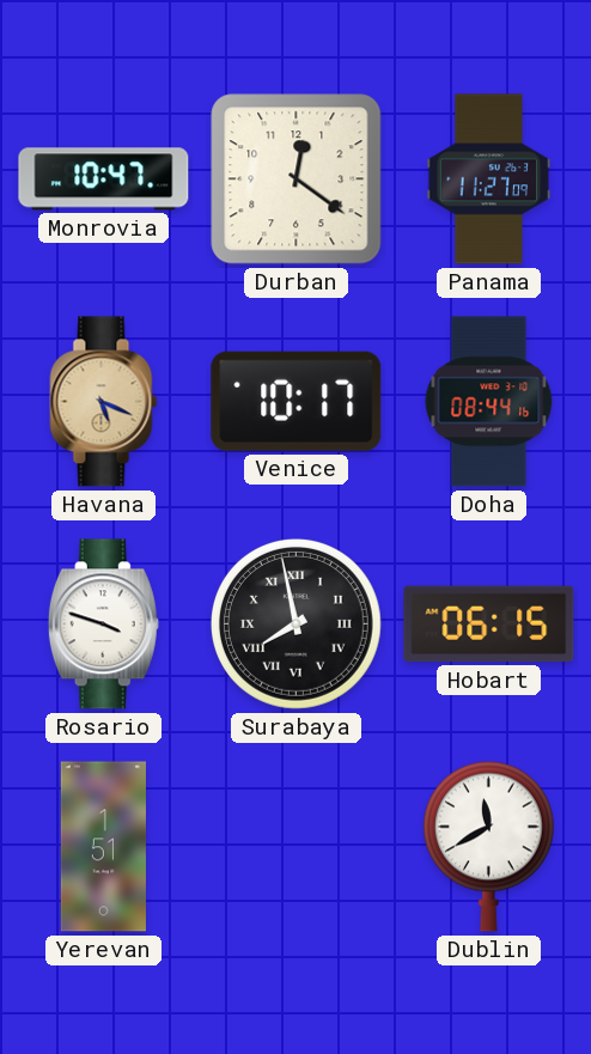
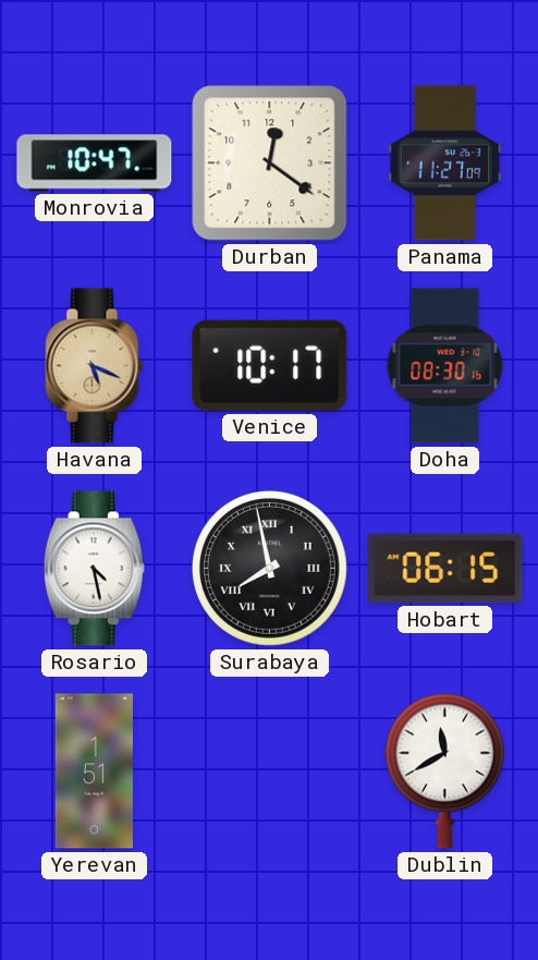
Doha: 08:44 -> 08:30
Rosario: 3:48 -> 4:28
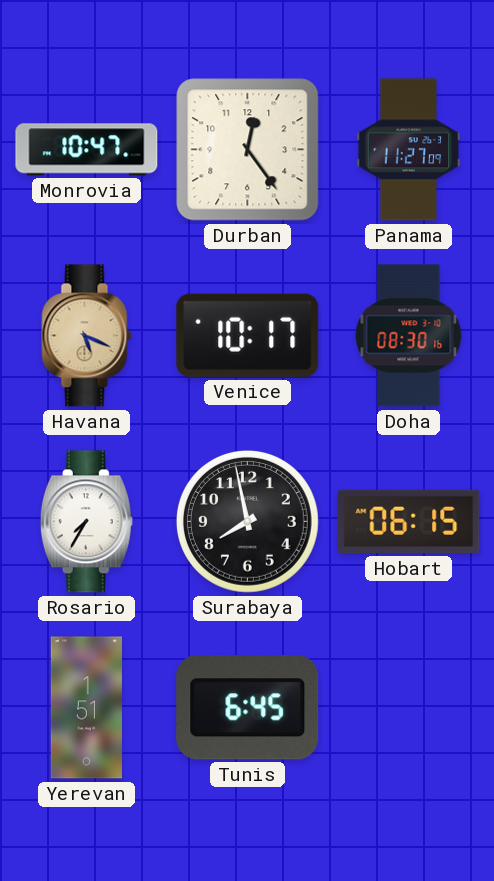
Durban: 12:21 -> 12:24
Rosario: 4:28 -> 7:35
Surabaya numerals: Roman -> Arabic
Tunis: none -> 6:45
Dublin: 11:40 -> none
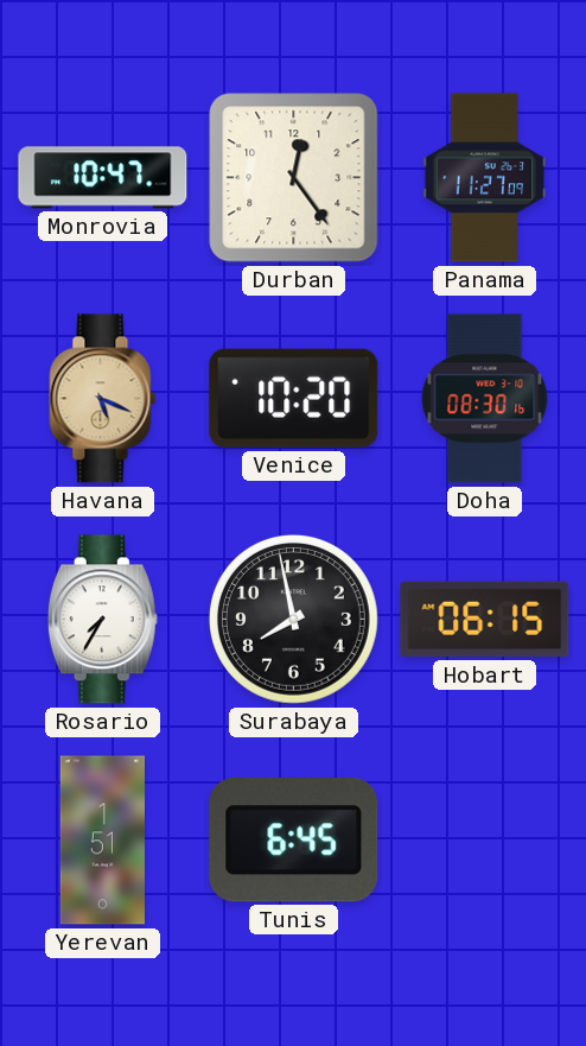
Venice: 10:17 -> 10:20
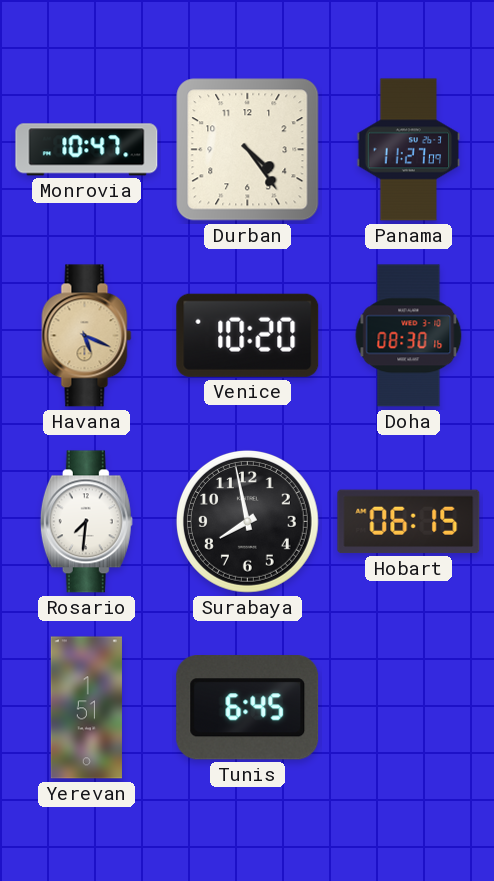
Durban: 12:24 -> 4:24
Rosario: 7:35 -> 7:31
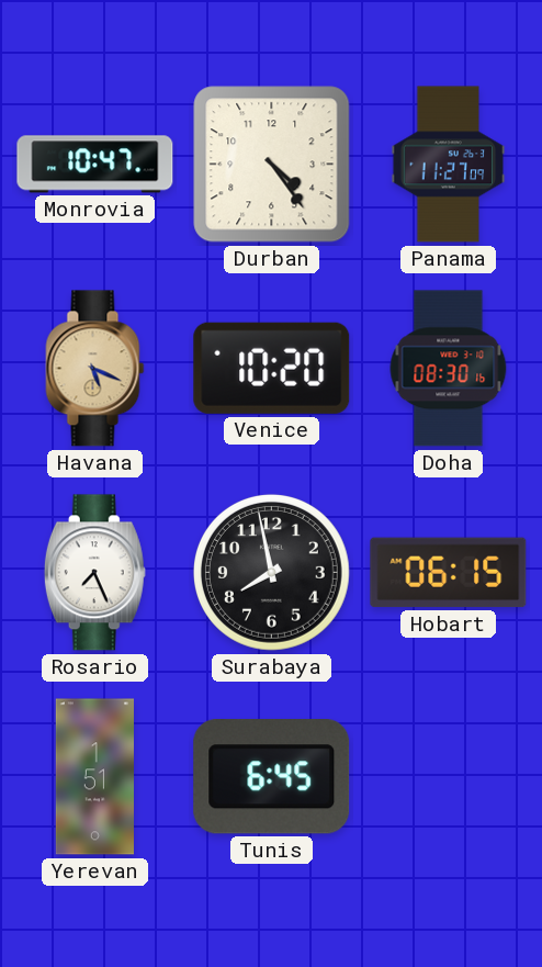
Rosario: 7:31 -> 7:26
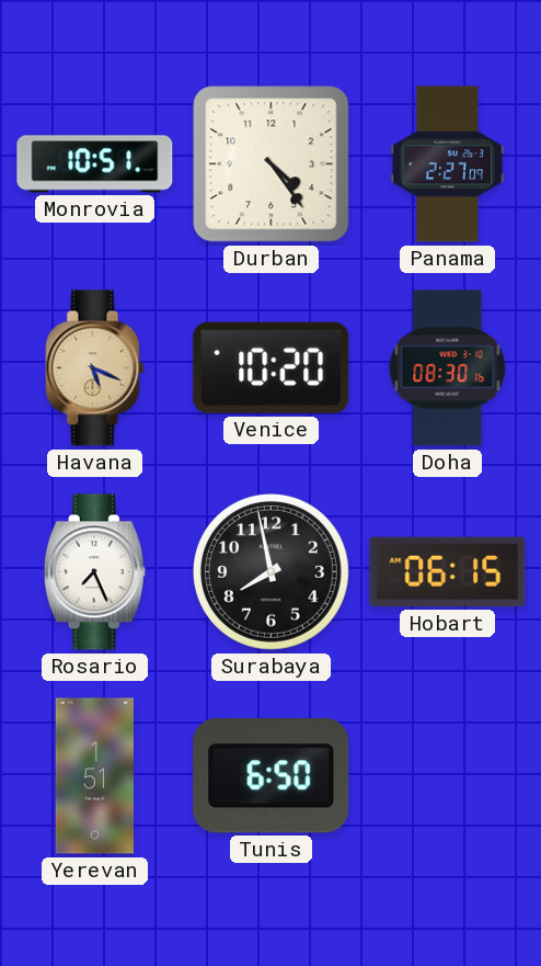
Monrovia: 10:47 -> 10:51
Panama: 11:27 -> 2:27
Tunis: 6:45 -> 6:50
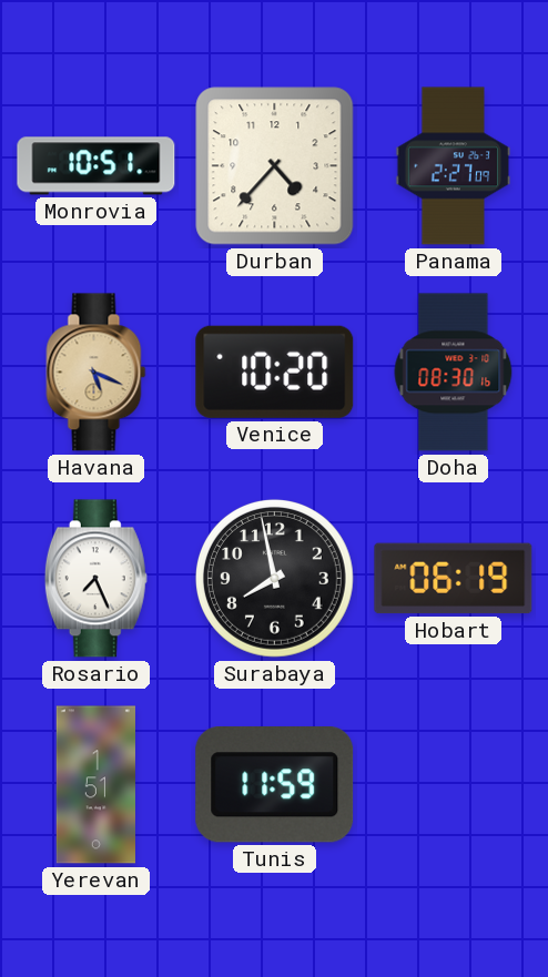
Durban: 4:24 -> 4:37
Hobart: 06:15 -> 06:19
Tunis: 6:50 -> 11:59
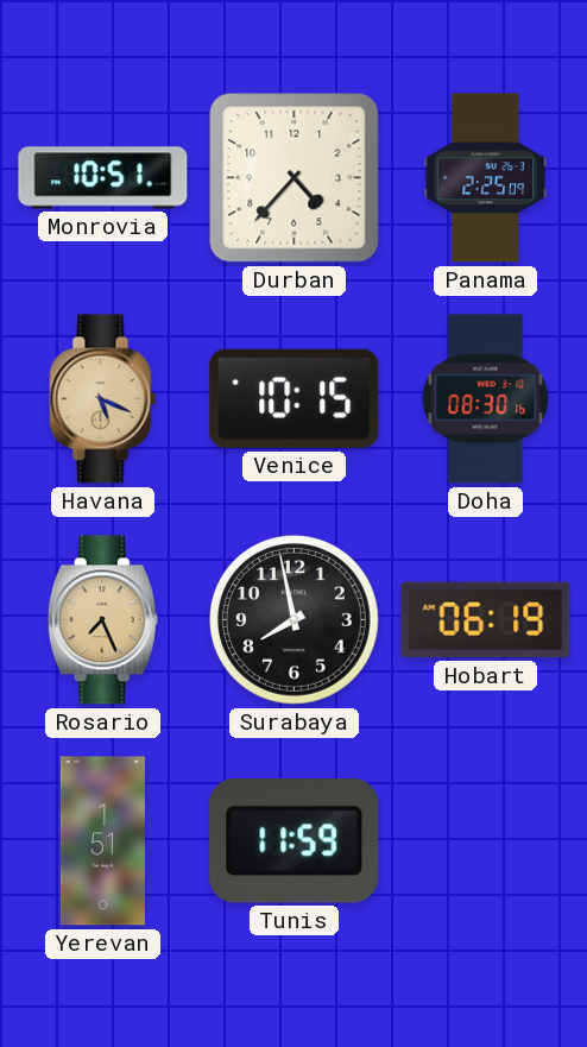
Panama: 2:27 -> 2:25
Venice: 10:20 -> 10:15
Rosario dial: white -> champagne
